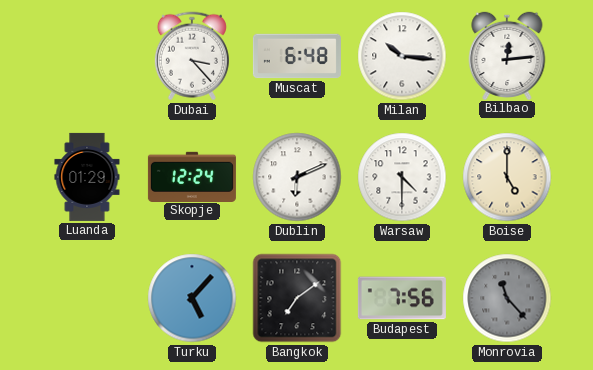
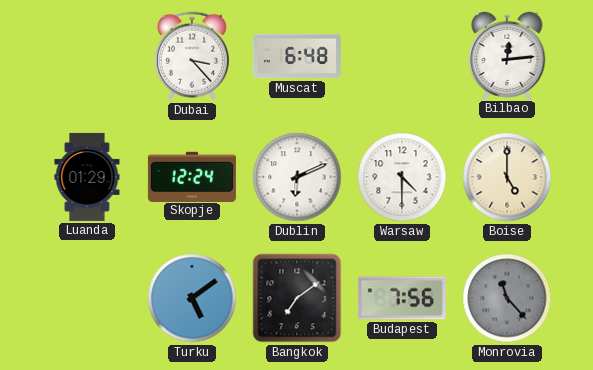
Milan: 10:16 -> none
Turku: 5:07 -> 5:09
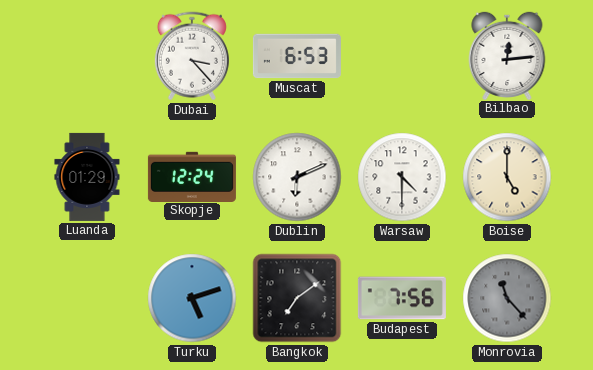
Muscat: 6:48 -> 6:53
Turku: 5:09 -> 5:12
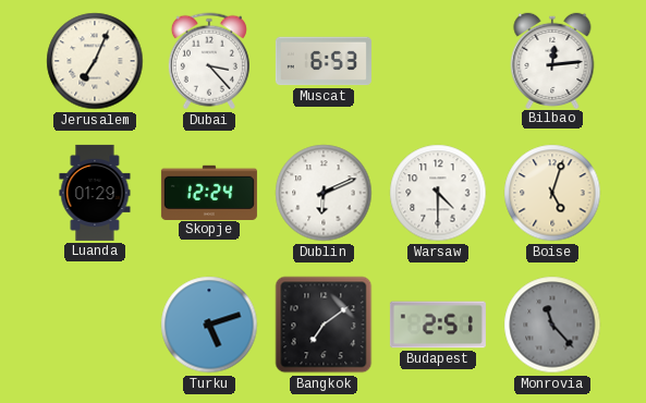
Jerusalem: none -> 7:04
Boise: 5:00 -> 5:03
Budapest: 7:56 -> 2:51
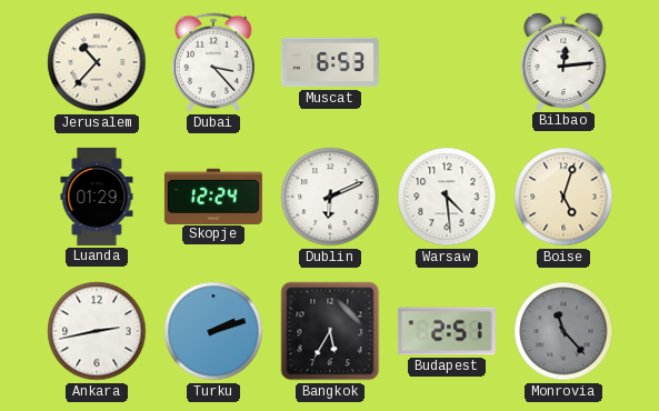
Jerusalem: 7:04 -> 10:37
Warsaw: 4:30 -> 4:29
Ankara: none -> 2:43
Turku: 5:12 -> 2:12
Bangkok: 7:09 -> 5:35
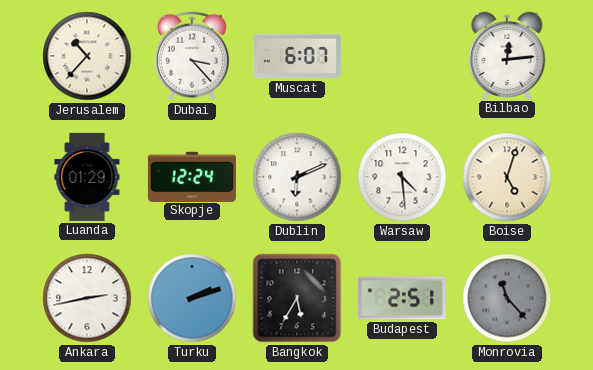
Muscat: 6:53 -> 6:07
